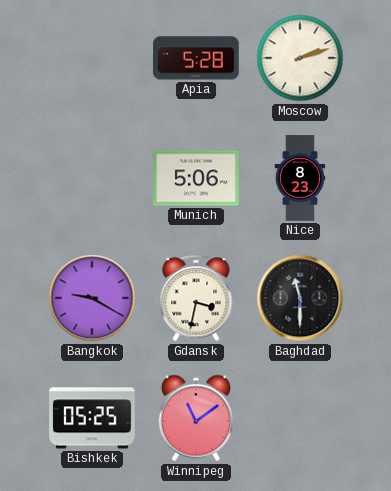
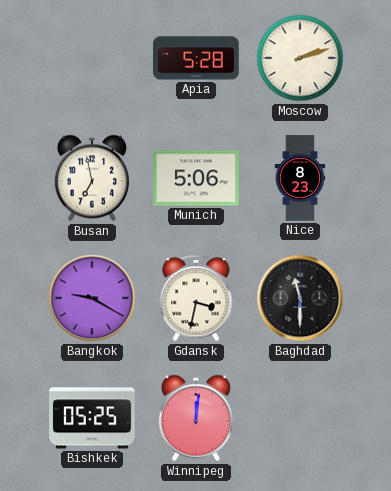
Busan: none -> 6:58
Winnipeg: 11:09 -> 12:01
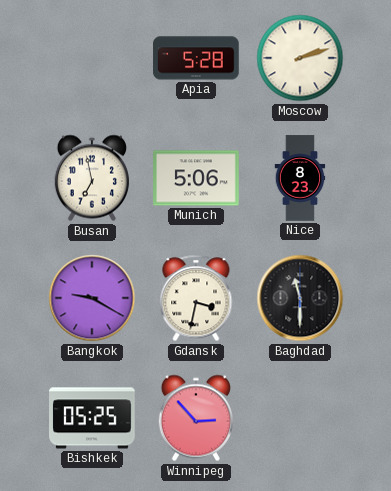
Winnipeg: 12:01 -> 2:53
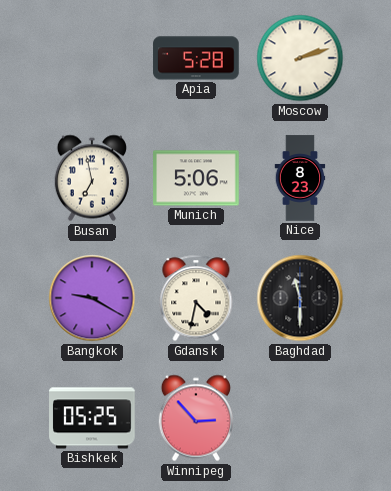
Gdansk: 3:32 -> 4:32
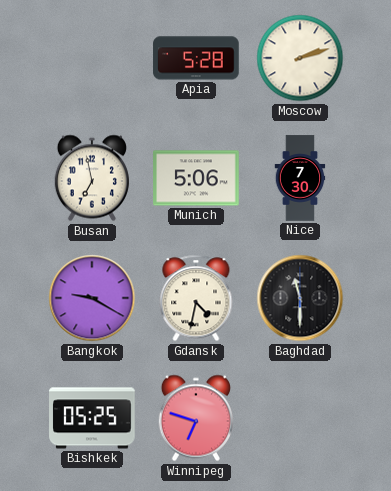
Nice: 8:23 -> 7:30
Winnipeg: 2:53 -> 6:48
